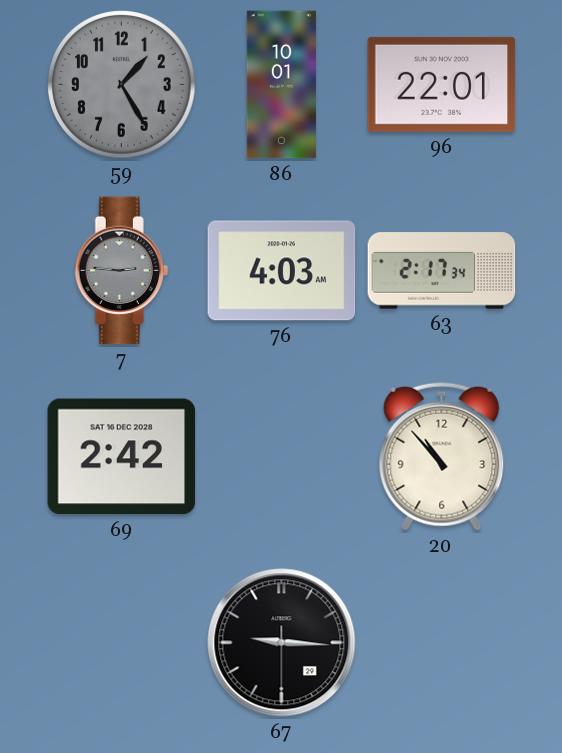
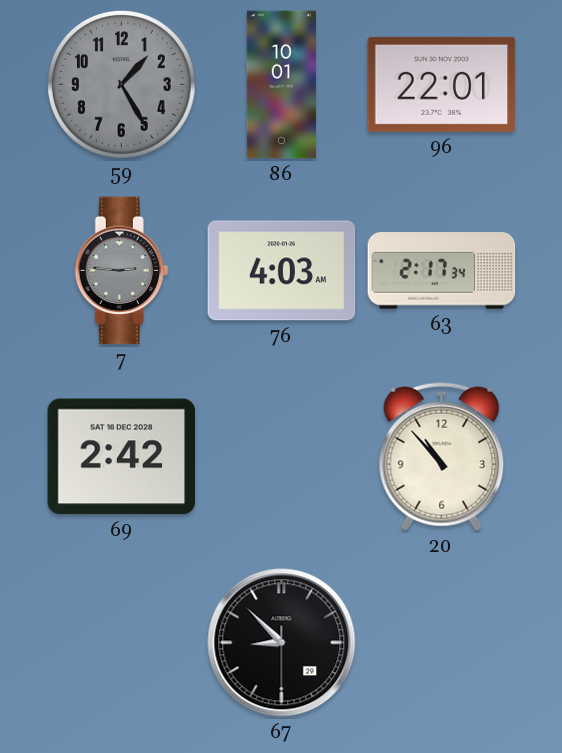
67: 9:15 -> 8:52
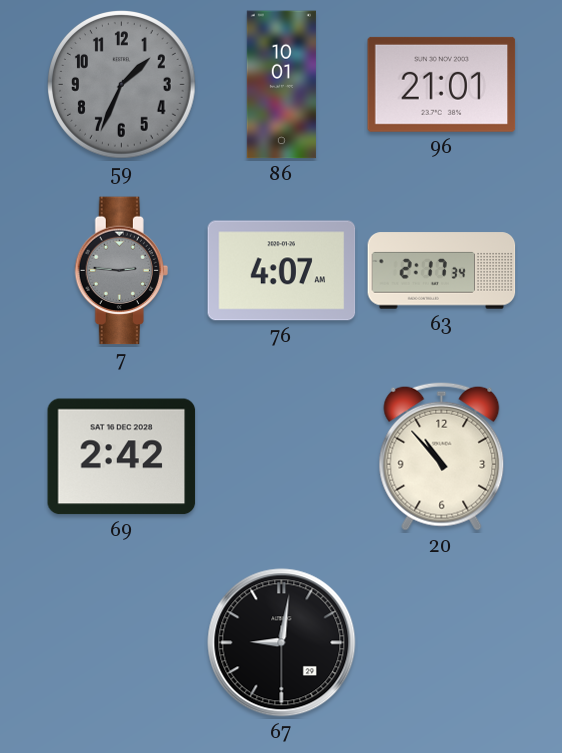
59: 1:25 -> 1:34
96: 22:01 -> 21:01
76: 4:03 -> 4:07
67: 8:52 -> 9:01
